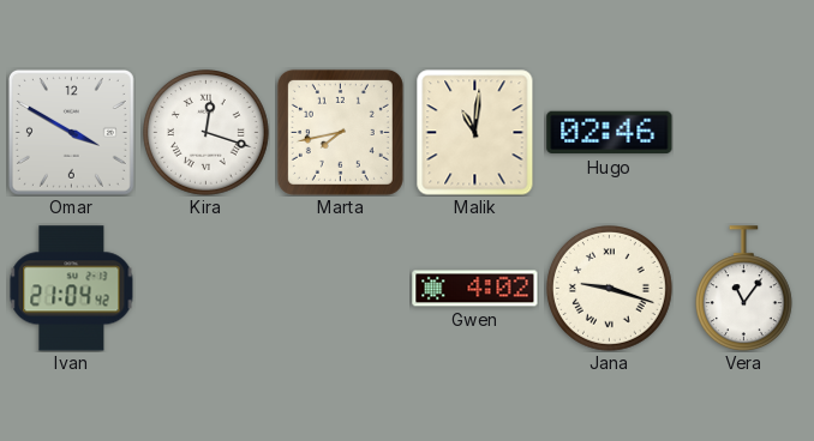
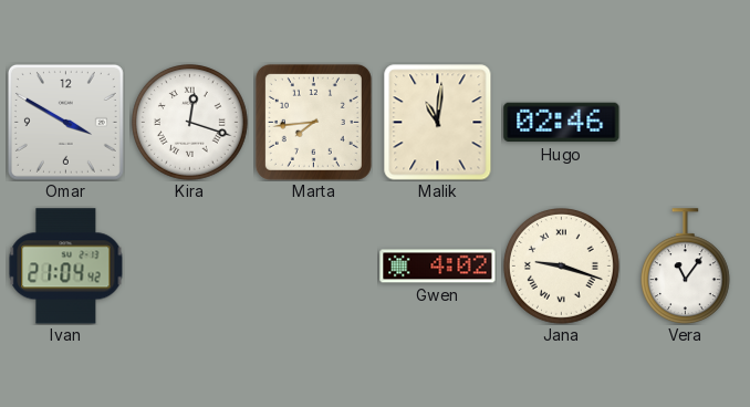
Marta: 7:43 -> 7:44
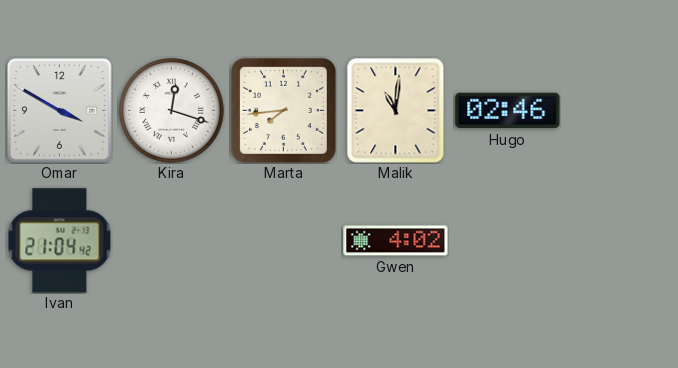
Jana: 9:18 -> none
Vera: 11:06 -> none
